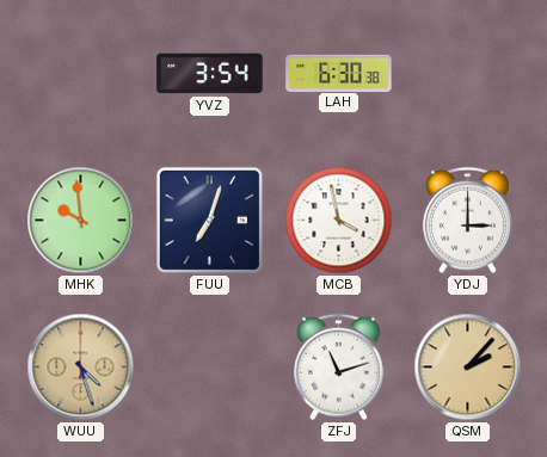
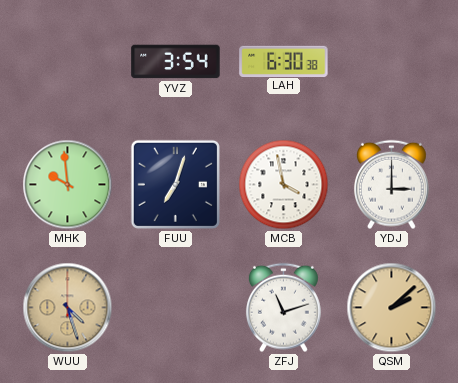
QSM: 2:07 -> 2:08
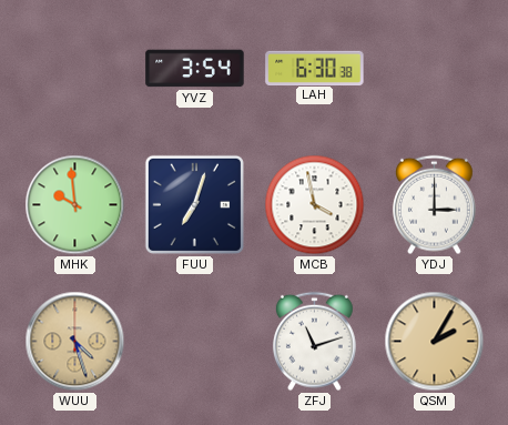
QSM: 2:08 -> 2:05
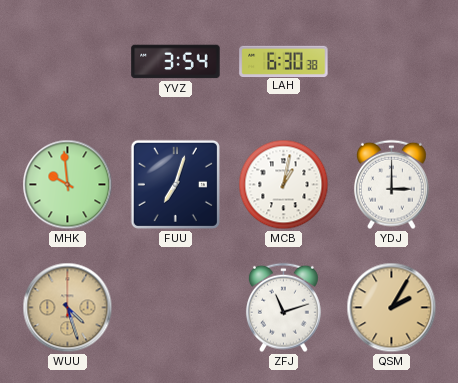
MCB: 3:58 -> 1:02
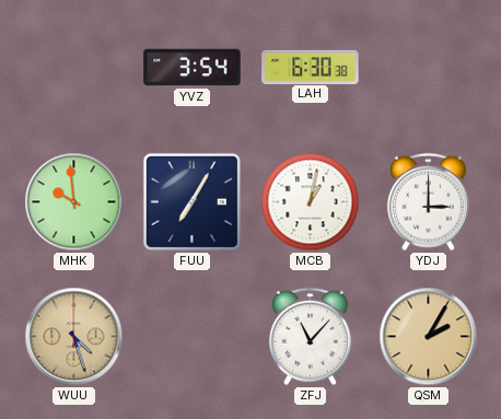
FUU: 7:03 -> 7:05
ZFJ: 11:12 -> 11:07
